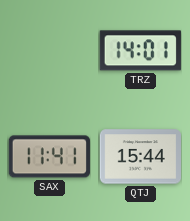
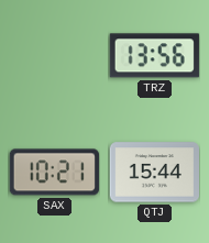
TRZ: 14:01 -> 13:56
SAX: 11:41 -> 10:21
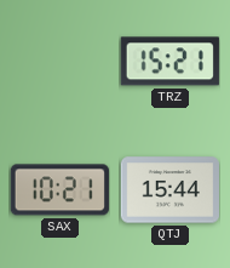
TRZ: 13:56 -> 15:21
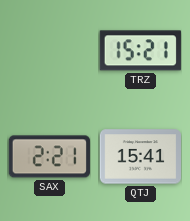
SAX: 10:21 -> 2:21
QTJ: 15:44 -> 15:41
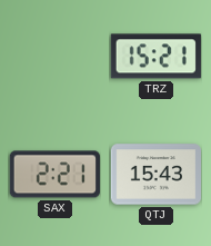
QTJ: 15:41 -> 15:43
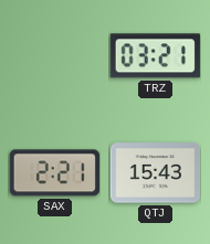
TRZ: 15:21 -> 03:21
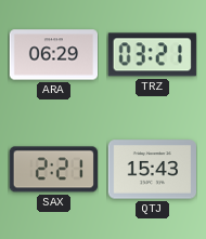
ARA: none -> 06:29
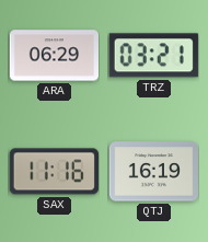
SAX: 2:21 -> 11:16
QTJ: 15:43 -> 16:19
